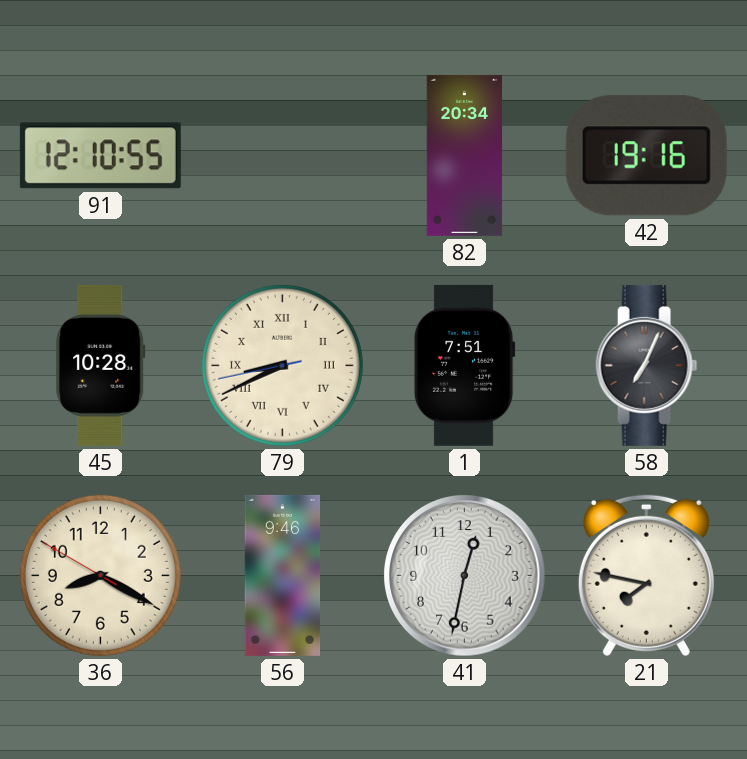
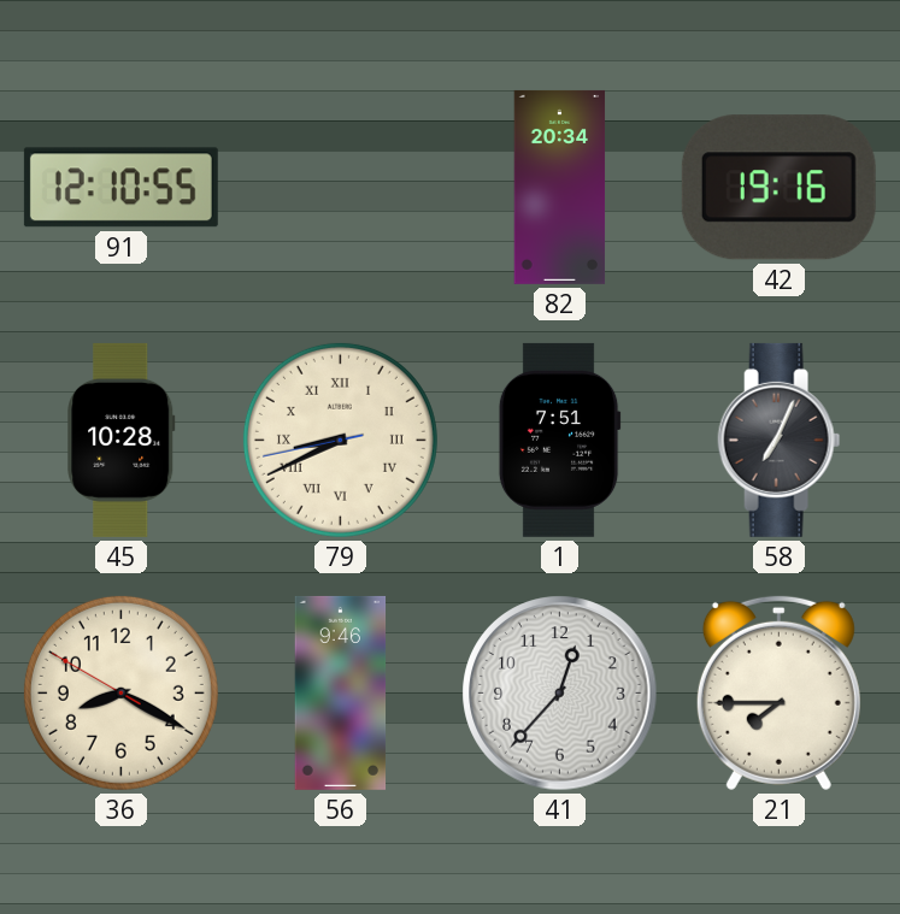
41: 12:32 -> 12:37
21: 7:47 -> 7:45
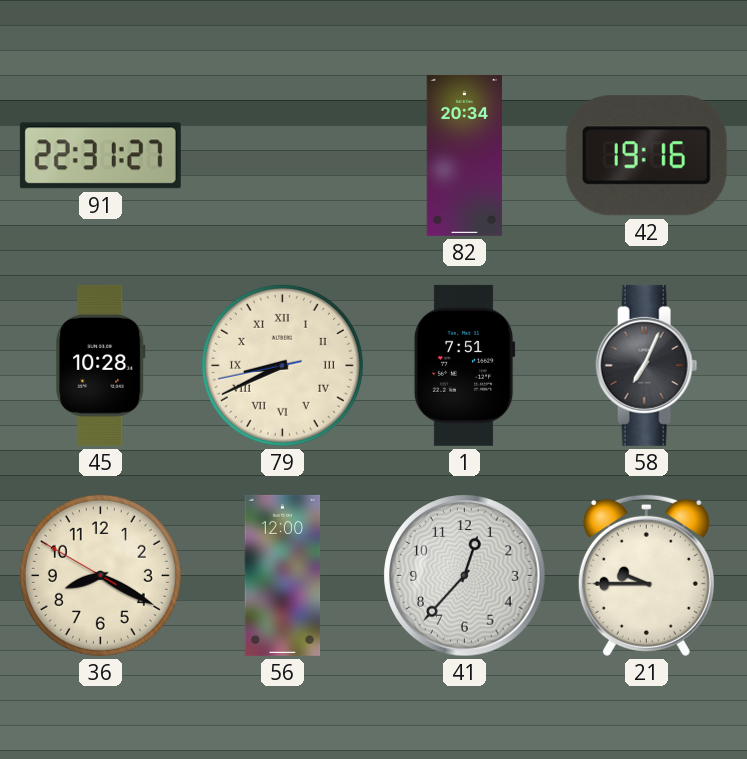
91: 12:10 -> 22:31
56: 9:46 -> 12:00
21: 7:45 -> 9:45
